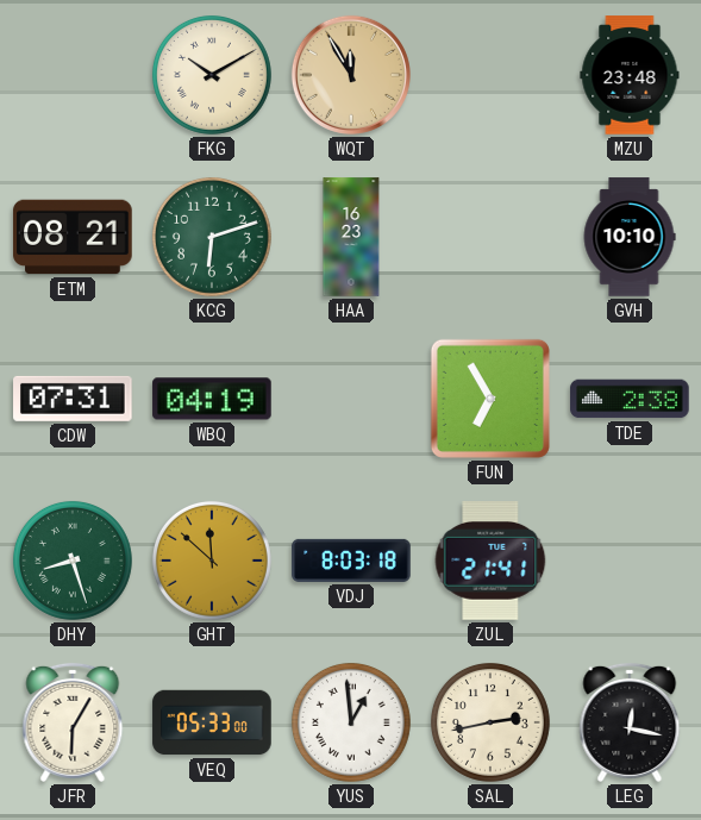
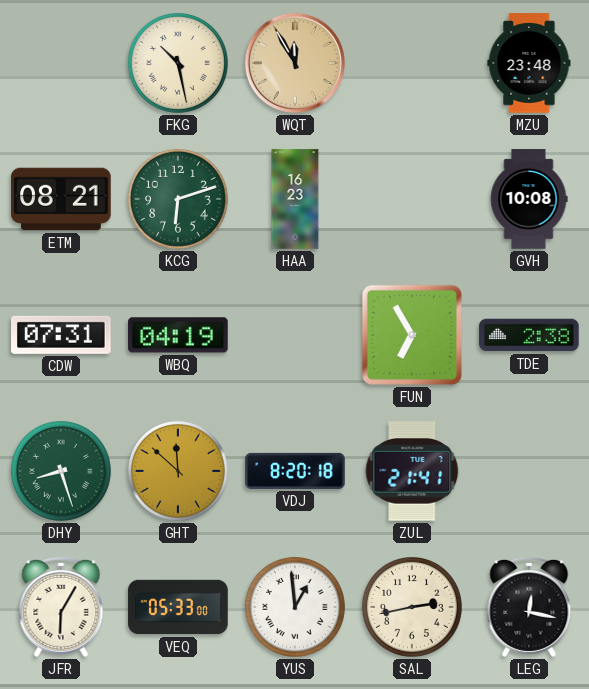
FKG: 10:10 -> 10:28
GVH: 10:10 -> 10:08
VDJ: 8:03 -> 8:20
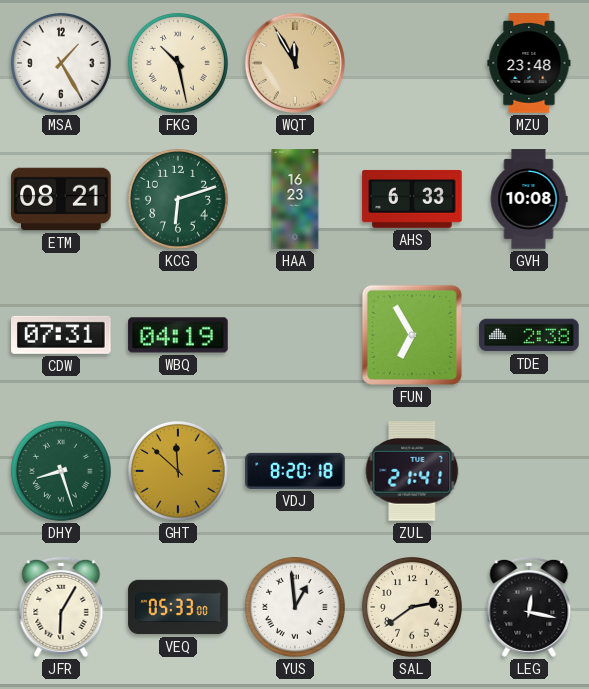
MSA: none -> 1:25
AHS: none -> 6:33
SAL: 2:43 -> 2:39
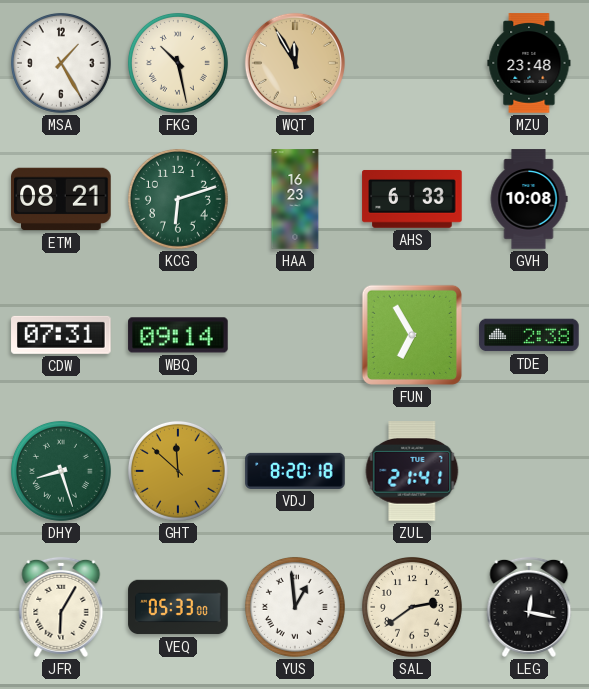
WBQ: 04:19 -> 09:14
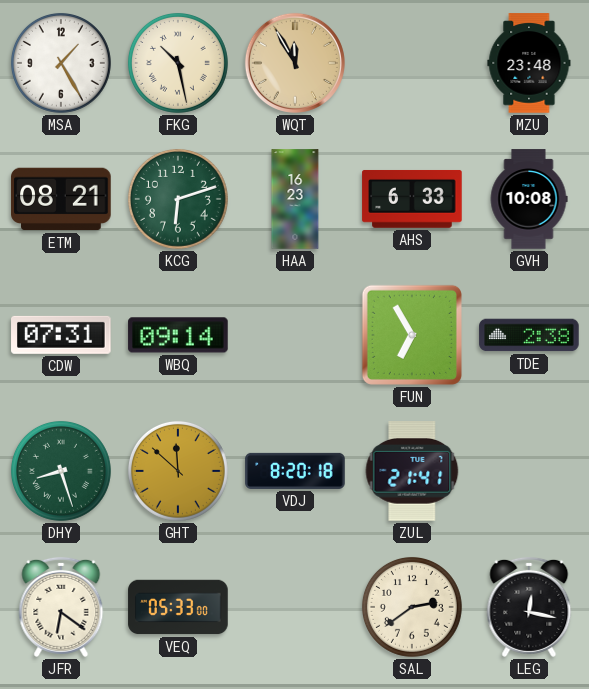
JFR: 6:05 -> 6:21
YUS: 12:59 -> none
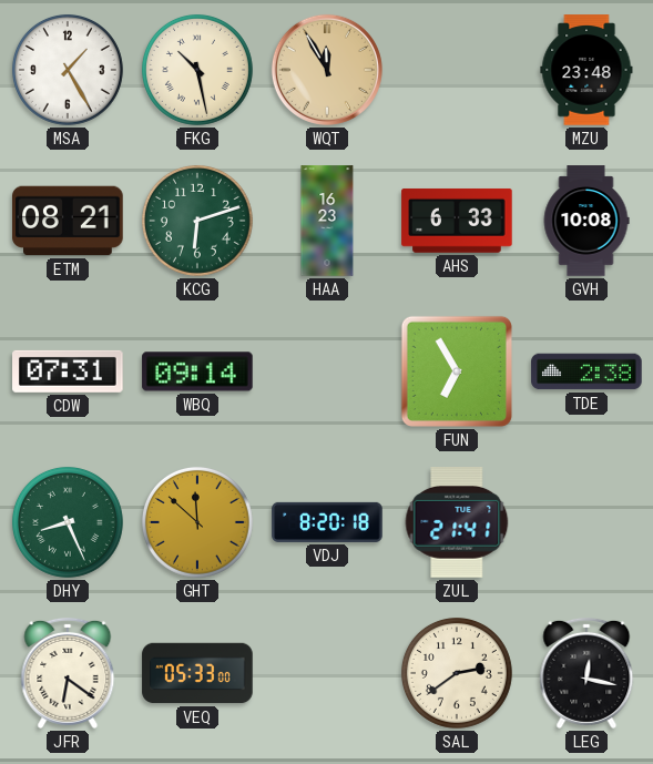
DHY: 8:27 -> 8:26
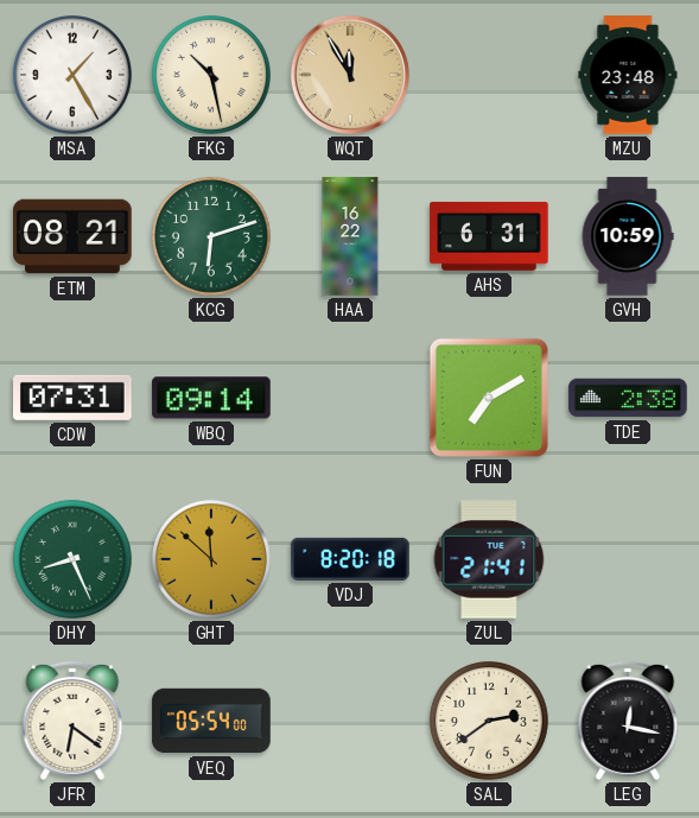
HAA: 16:23 -> 16:22
AHS: 6:33 -> 6:31
GVH: 10:08 -> 10:59
FUN: 6:55 -> 7:10
VEQ: 05:33 -> 05:54
